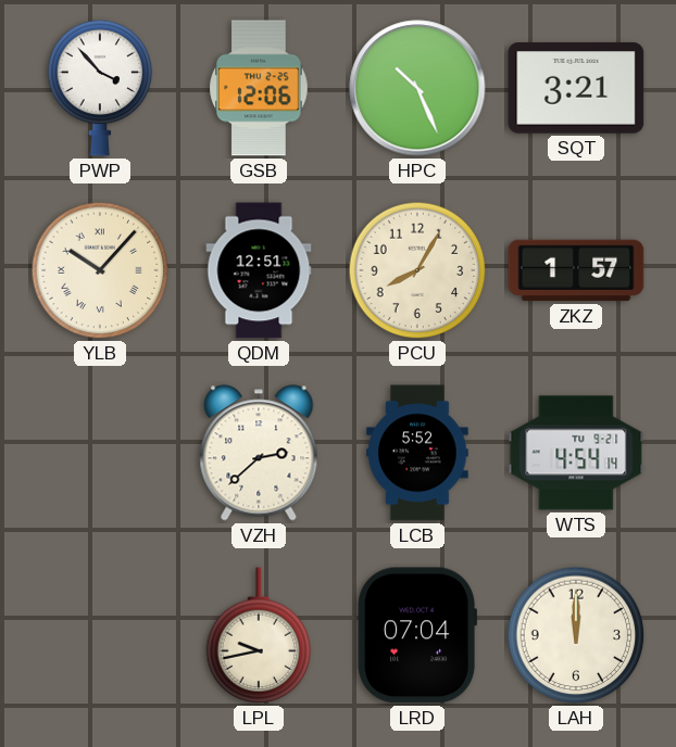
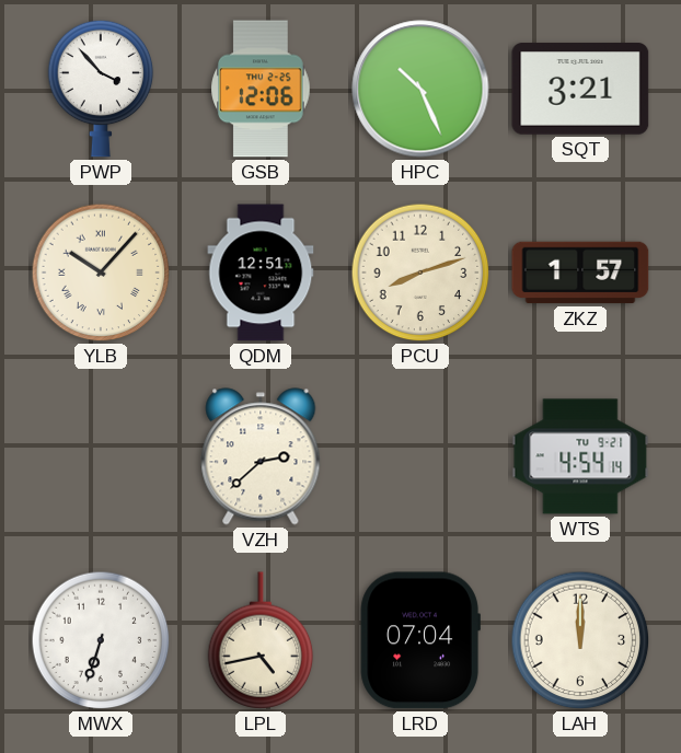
PCU: 8:05 -> 8:12
LCB: 5:52 -> none
MWX: none -> 6:33
LPL: 9:43 -> 4:43
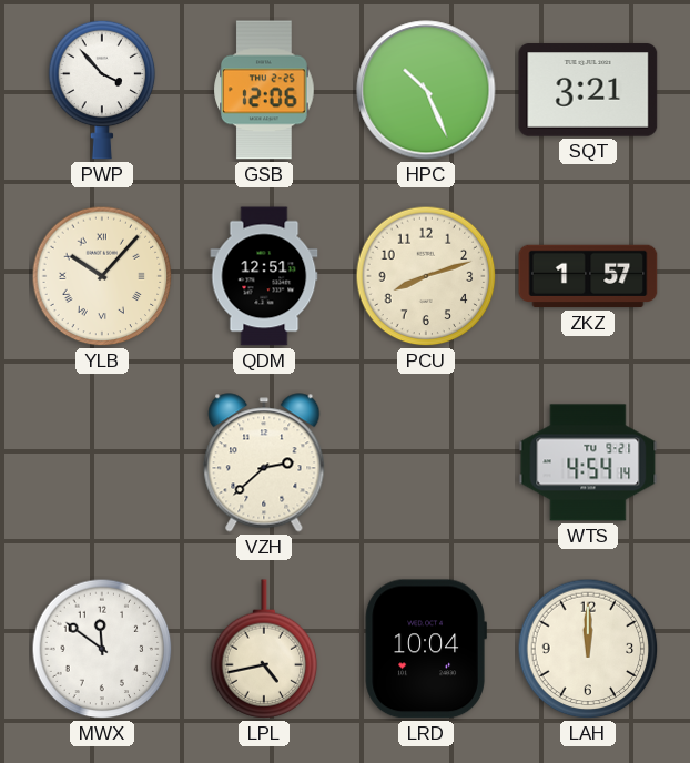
MWX: 6:33 -> 11:51
LRD: 07:04 -> 10:04
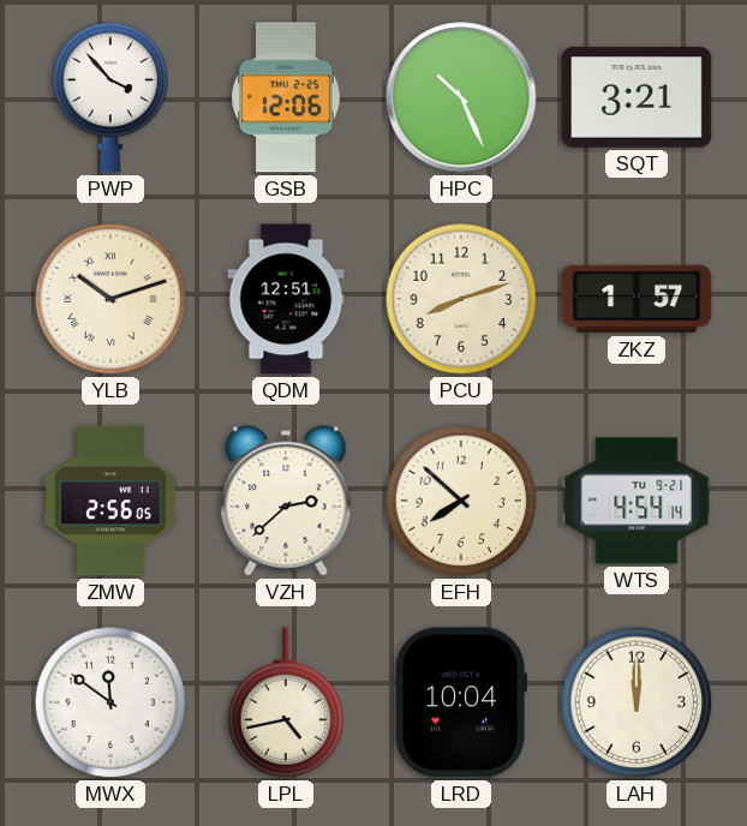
YLB: 10:07 -> 10:12
ZMW: none -> 2:56
EFH: none -> 7:52
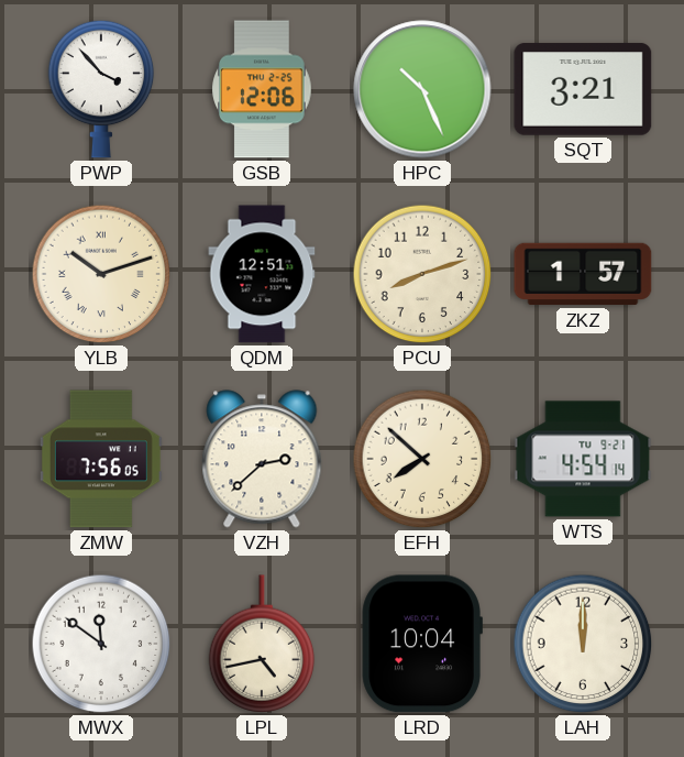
ZMW: 2:56 -> 7:56
